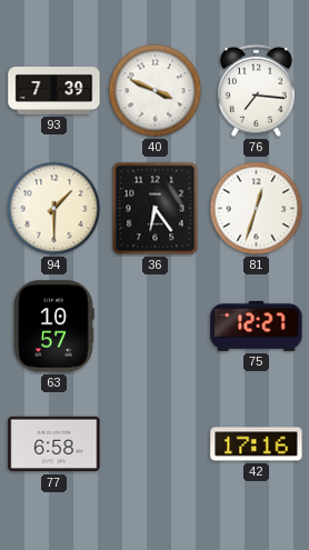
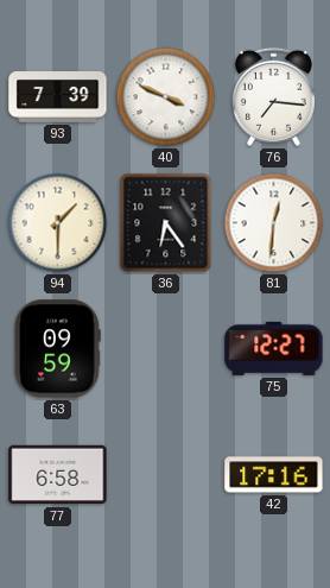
81: 12:33 -> 12:31
63: 10:57 -> 09:59
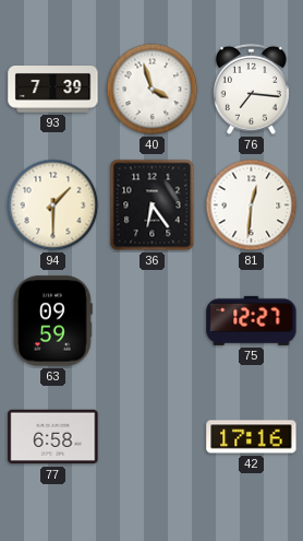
40: 3:49 -> 3:57
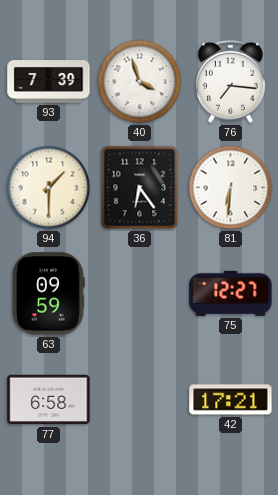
81: 12:31 -> 6:31
42: 17:16 -> 17:21
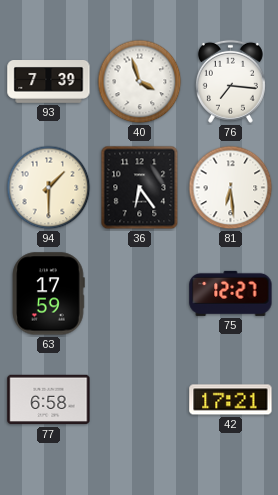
81: 6:31 -> 6:29
63: 09:59 -> 17:59
